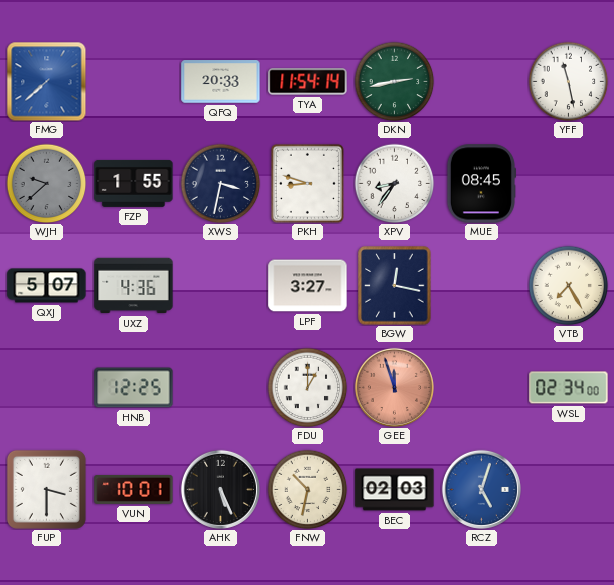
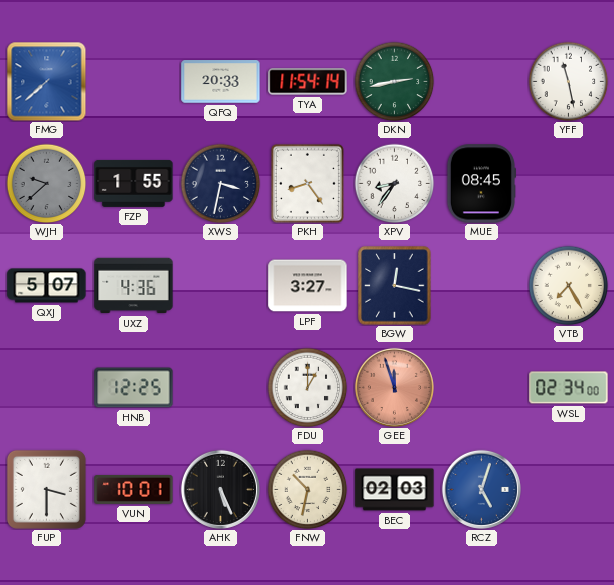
PKH: 8:48 -> 8:24
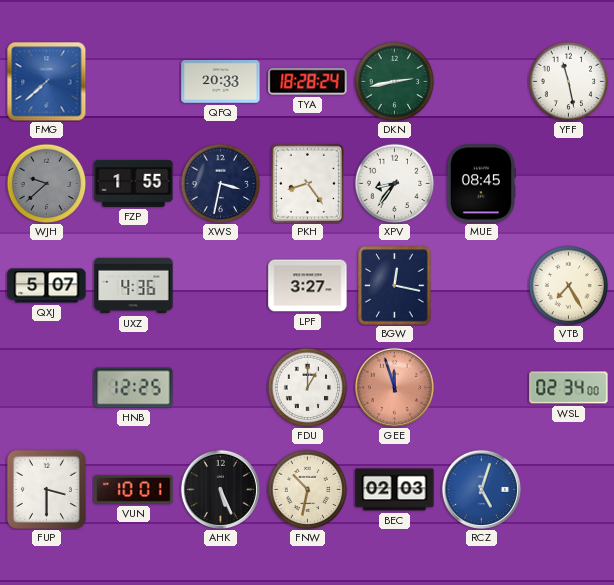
TYA: 11:54 -> 18:28
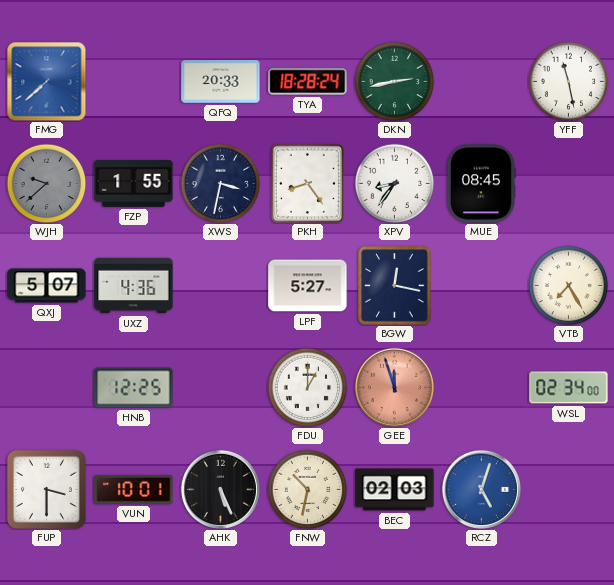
LPF: 3:27 -> 5:27
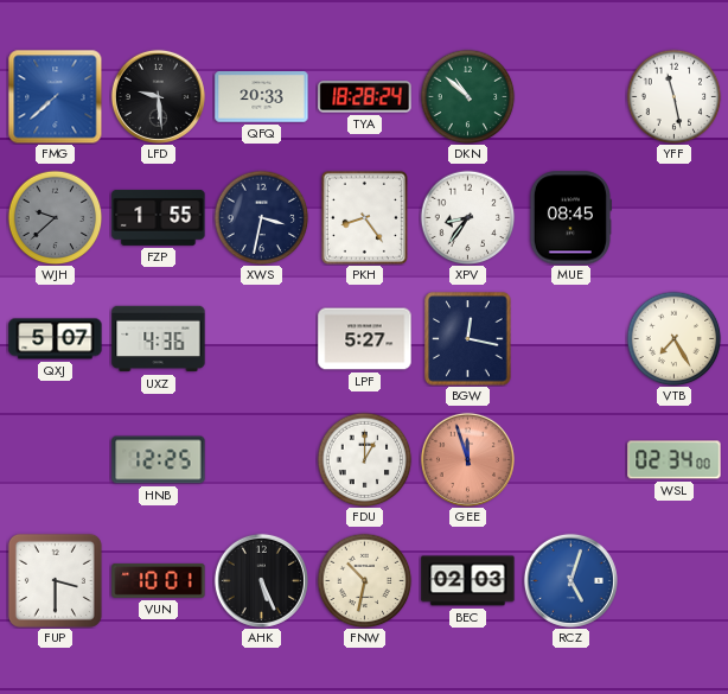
LFD: none -> 9:29
DKN: 2:43 -> 10:52
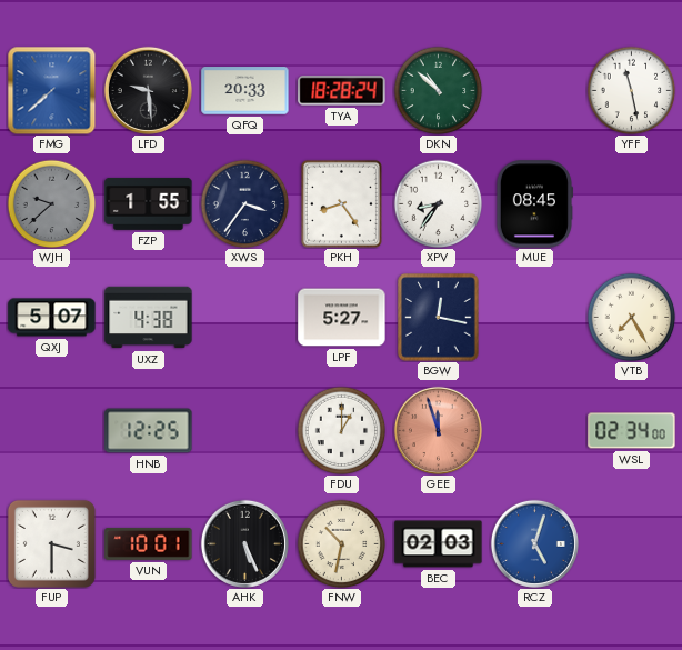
XWS: 3:32 -> 3:36
UXZ: 4:36 -> 4:38
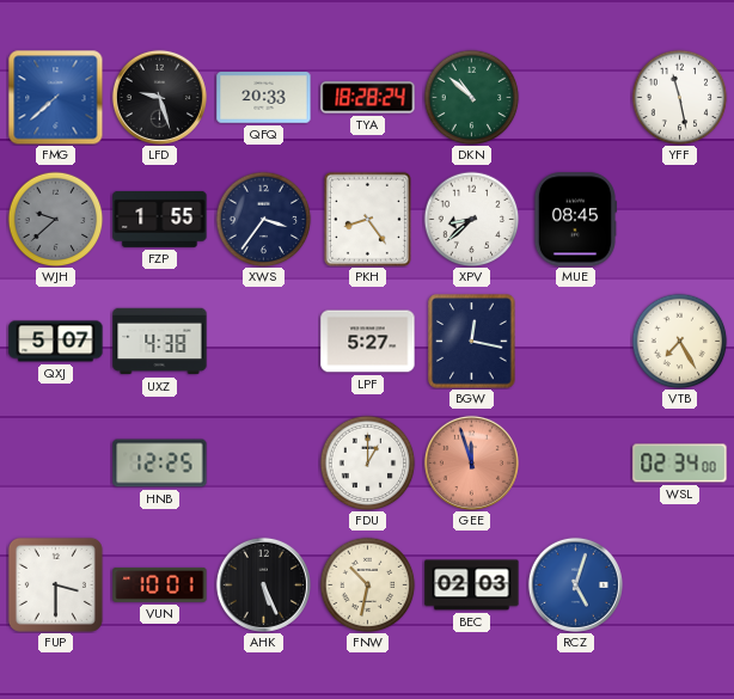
LFD: 9:29 -> 9:27
XPV: 8:36 -> 8:38
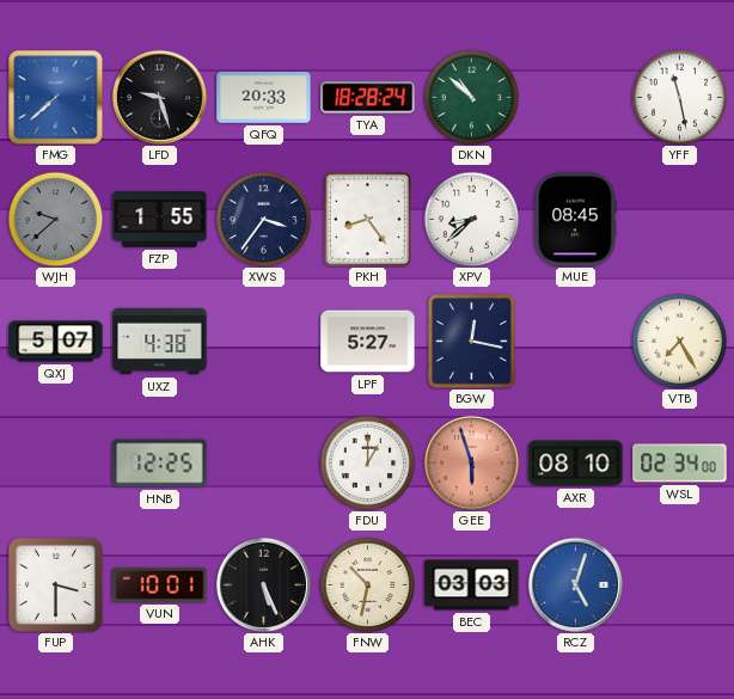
GEE: 11:57 -> 5:57
AXR: none -> 08:10
BEC: 02:03 -> 03:03
